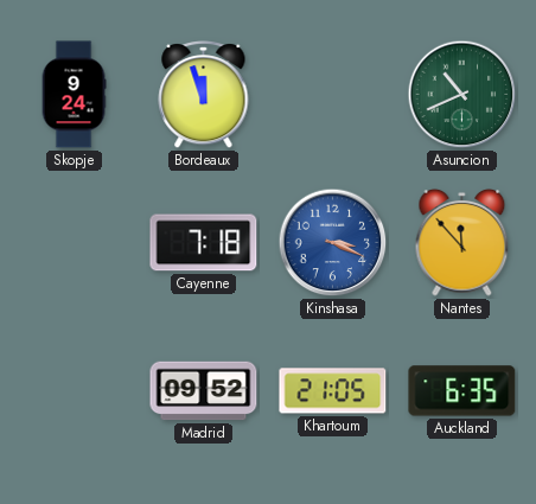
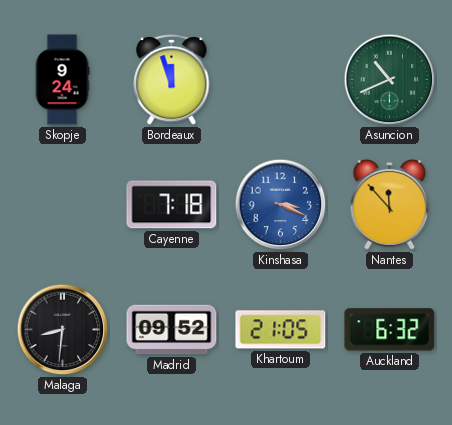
Malaga: none -> 8:31
Auckland: 6:35 -> 6:32
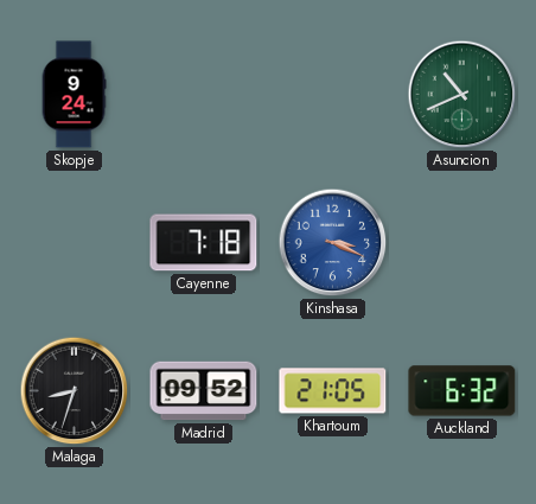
Bordeaux: 11:57 -> none
Nantes: 11:53 -> none
Malaga: 8:31 -> 8:33
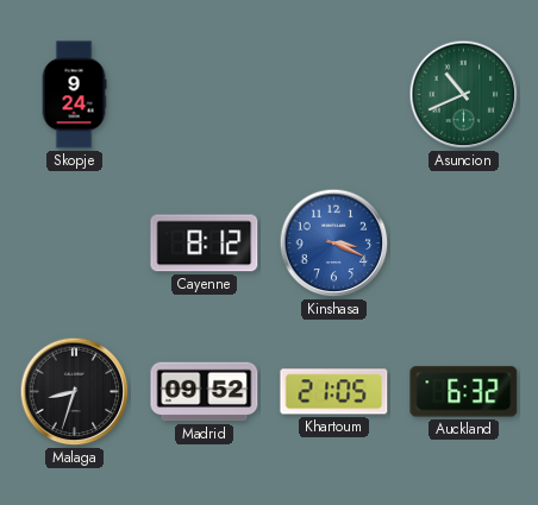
Cayenne: 7:18 -> 8:12
